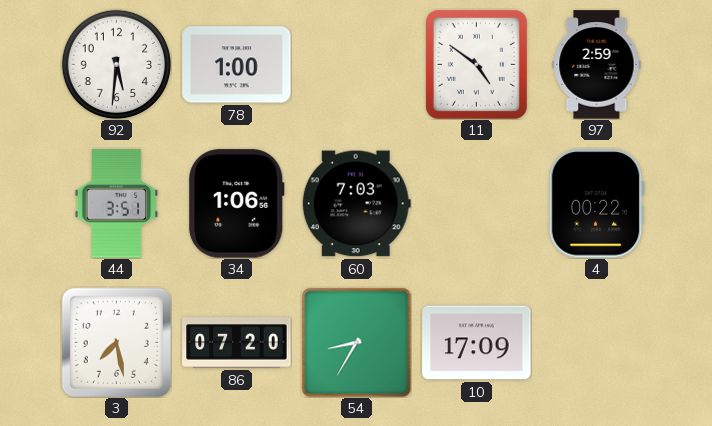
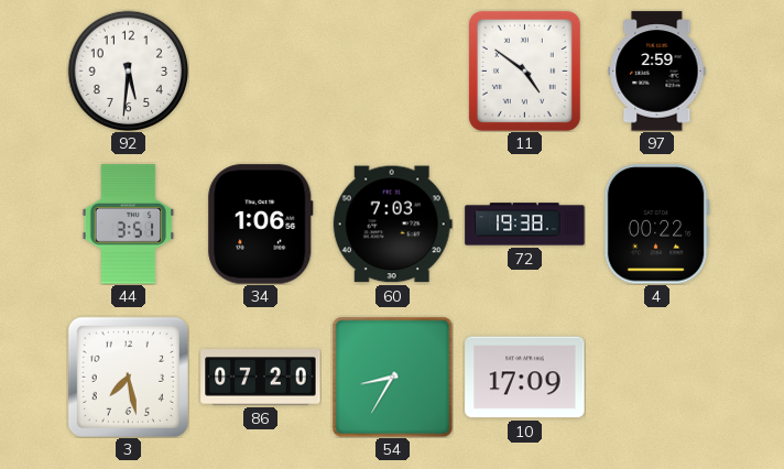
78: 1:00 -> none
72: none -> 19:38
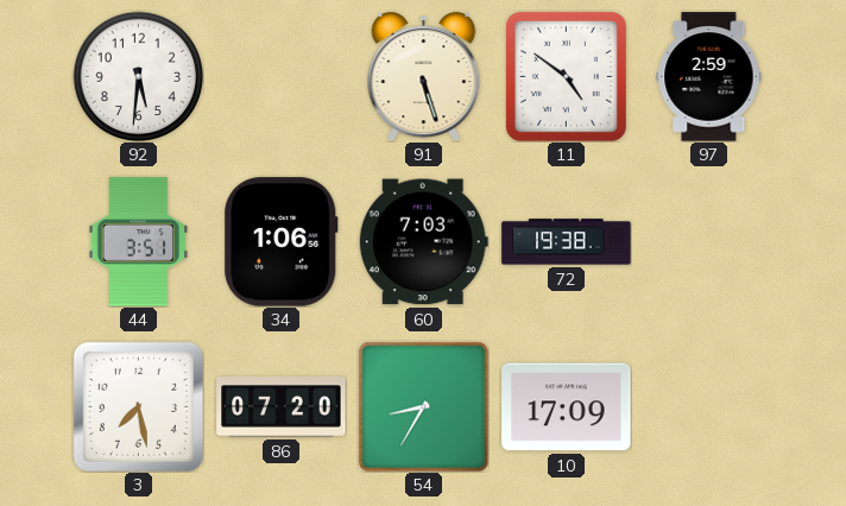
91: none -> 5:27
4: 00:22 -> none
